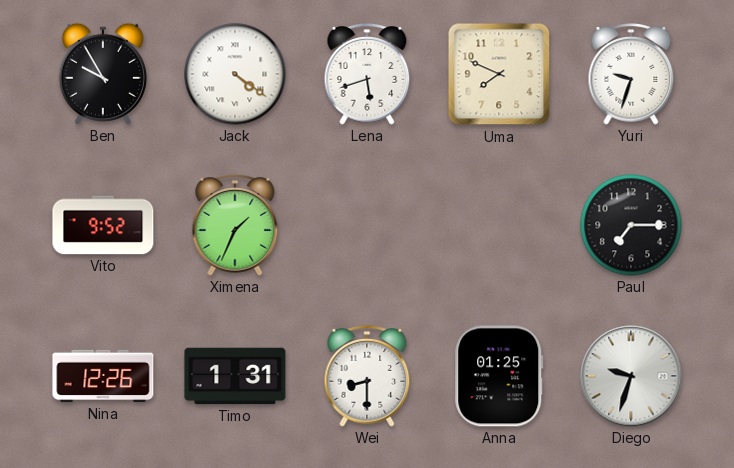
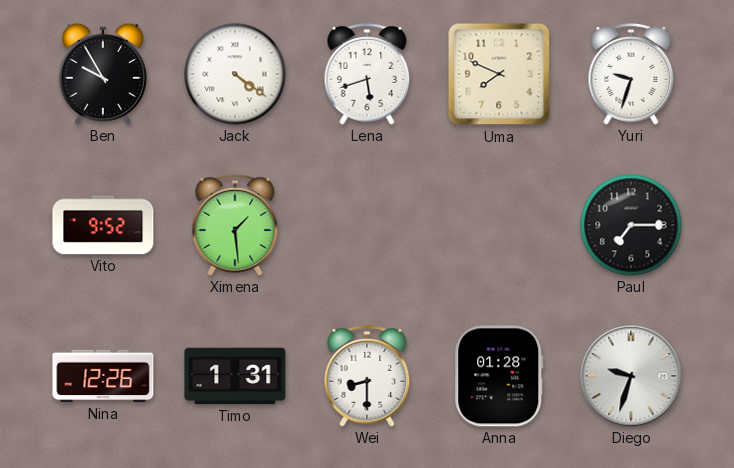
Ximena: 1:34 -> 1:29
Anna: 01:25 -> 01:28
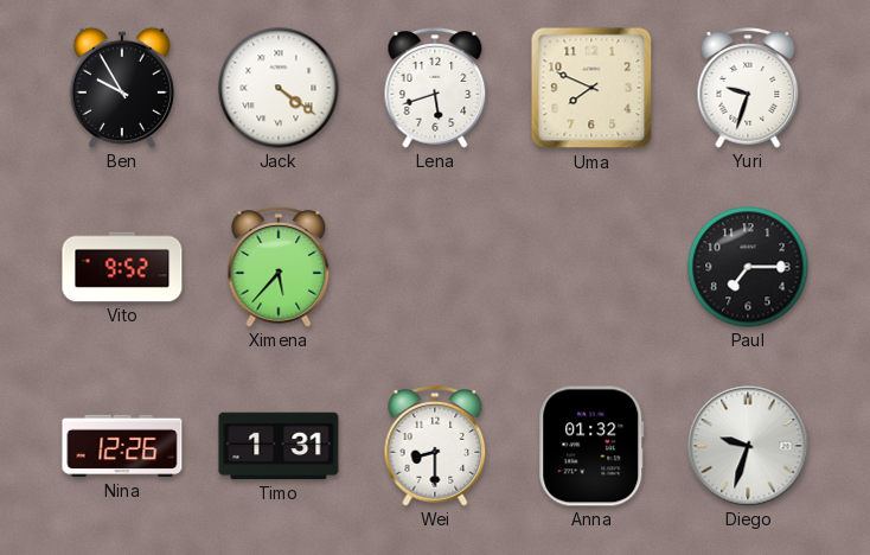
Ximena: 1:29 -> 5:37
Anna: 01:28 -> 01:32
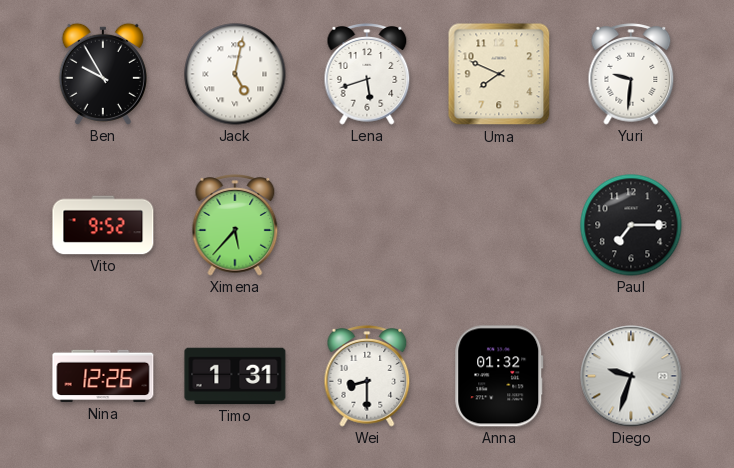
Jack: 4:21 -> 5:02
Yuri: 9:33 -> 9:31
